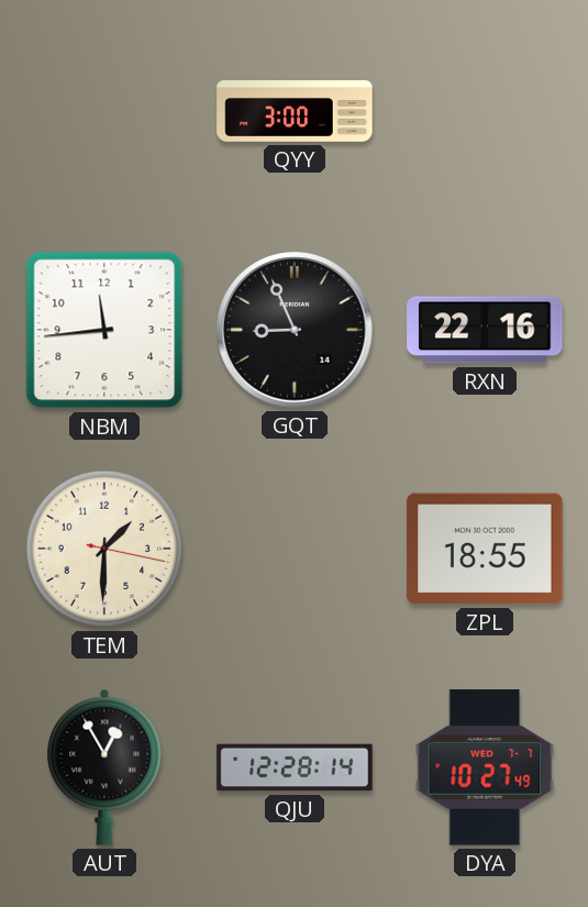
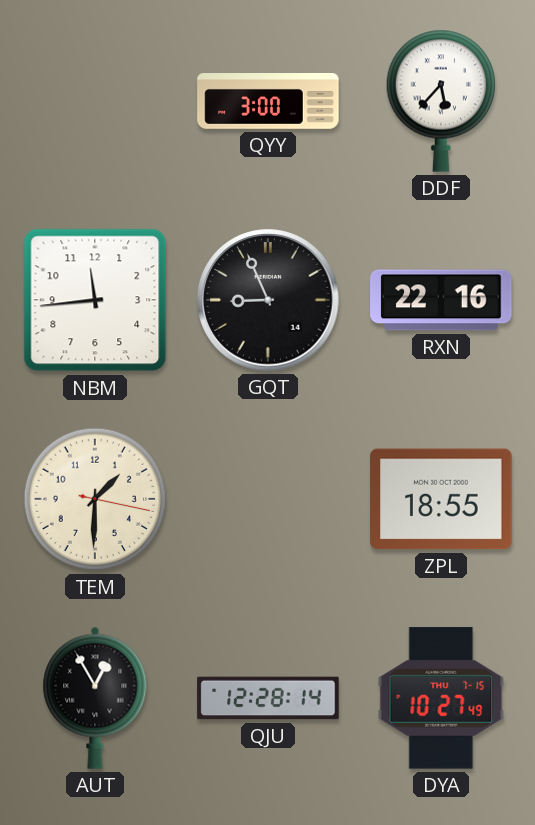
DDF: none -> 5:37
DYA date: WED 7-7 -> THU 7-15
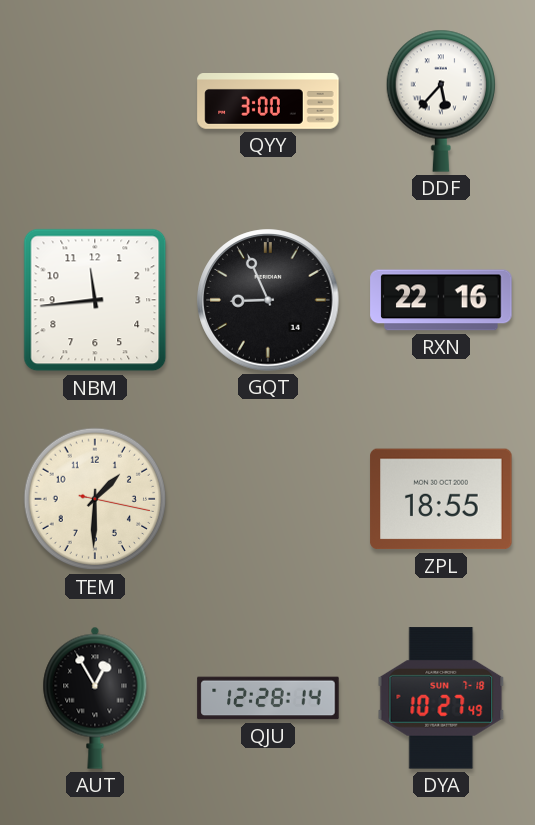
DYA date: THU 7-15 -> SUN 7-18
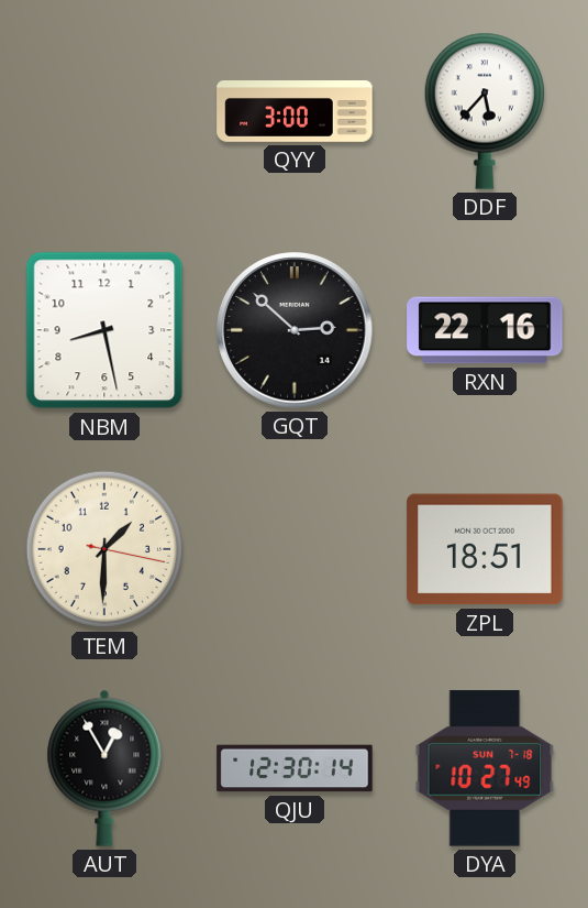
NBM: 11:44 -> 8:28
GQT: 8:56 -> 2:52
ZPL: 18:55 -> 18:51
QJU: 12:28 -> 12:30
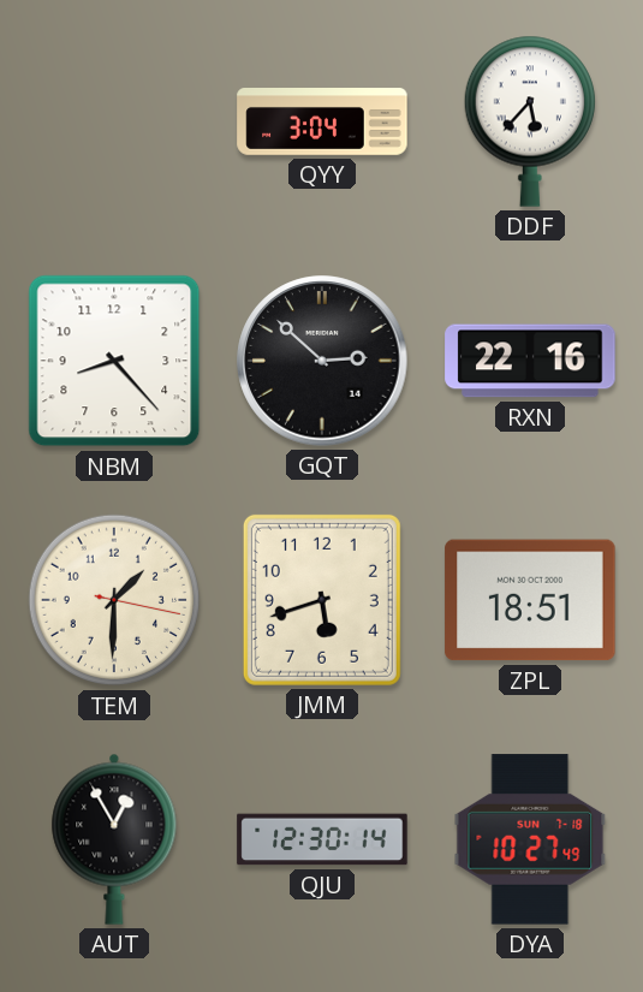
QYY: 3:00 -> 3:04
NBM: 8:28 -> 8:23
JMM: none -> 5:42
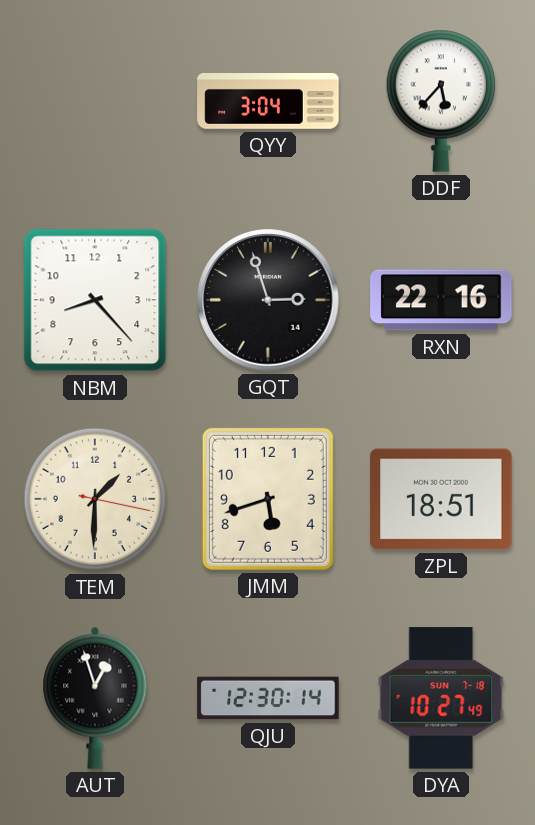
GQT: 2:52 -> 2:57
AUT: 12:55 -> 12:57
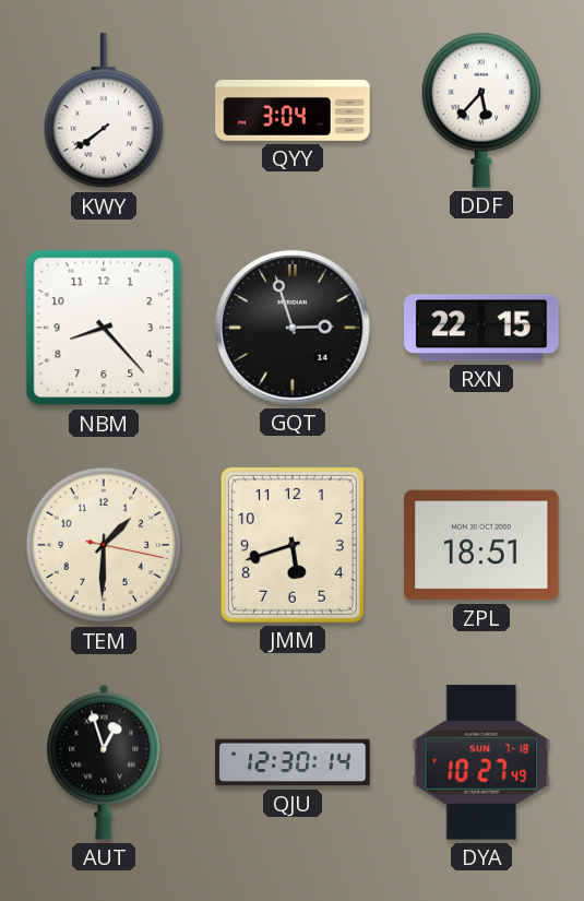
KWY: none -> 7:39
RXN: 22:16 -> 22:15
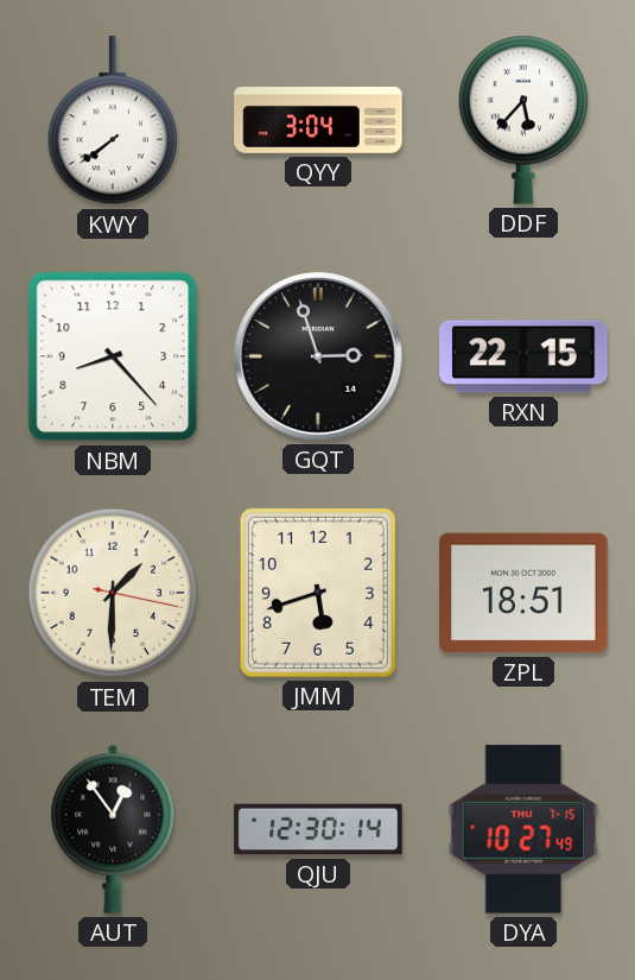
AUT: 12:57 -> 12:54
DYA date: SUN 7-18 -> THU 7-15
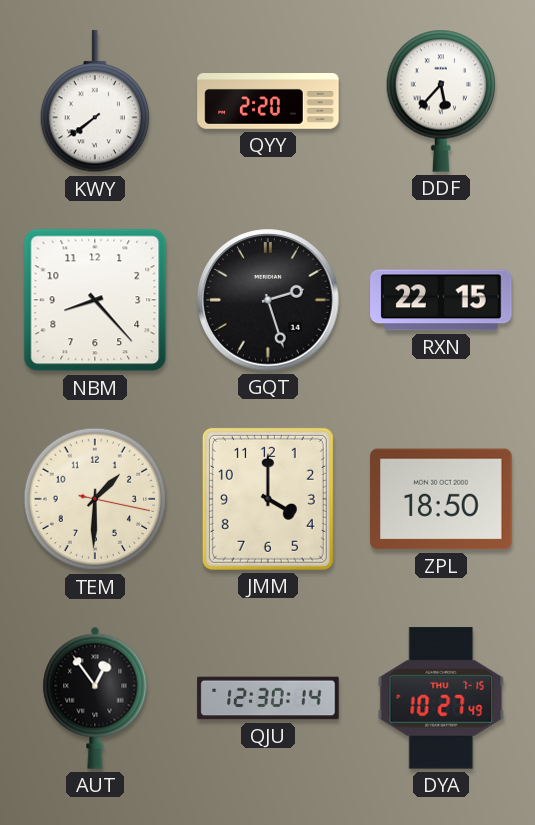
QYY: 3:04 -> 2:20
GQT: 2:57 -> 2:27
JMM: 5:42 -> 4:00
ZPL: 18:51 -> 18:50
